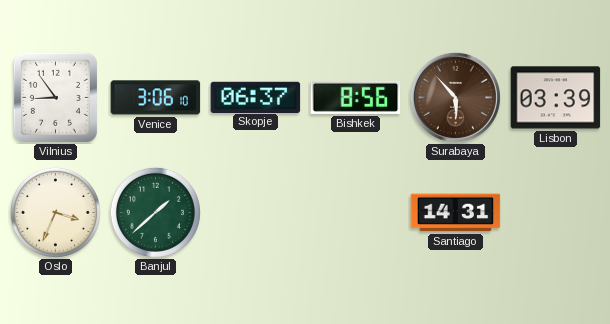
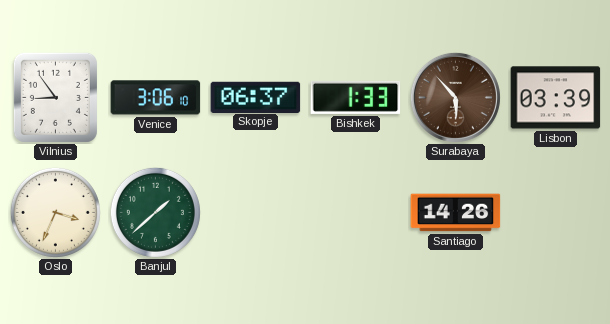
Bishkek: 8:56 -> 1:33
Santiago: 14:31 -> 14:26
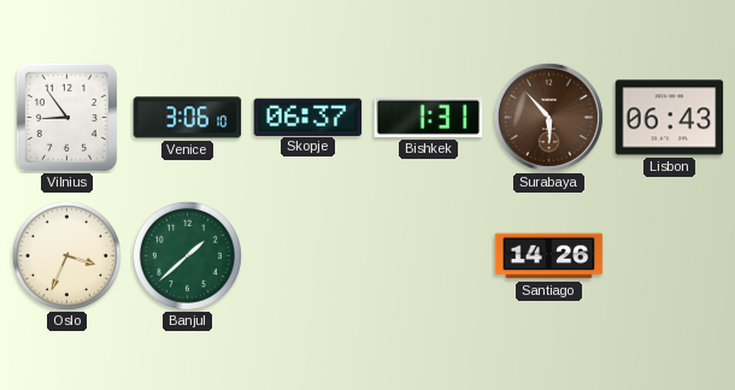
Bishkek: 1:33 -> 1:31
Lisbon: 03:39 -> 06:43
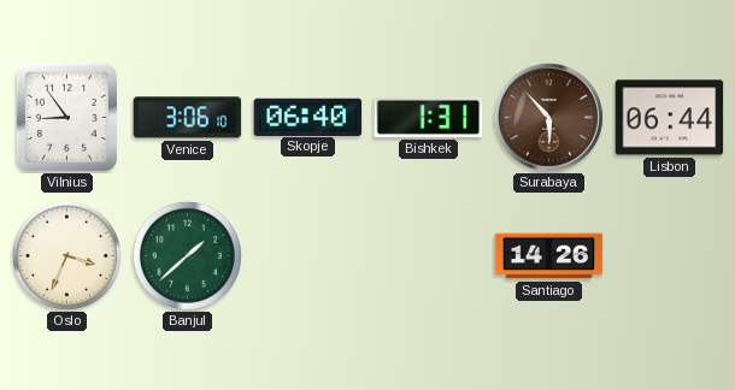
Skopje: 06:37 -> 06:40
Lisbon: 06:43 -> 06:44
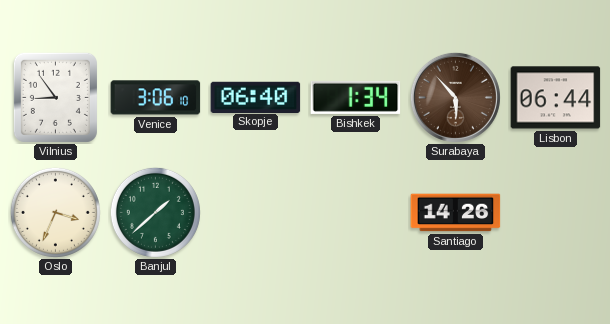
Bishkek: 1:31 -> 1:34
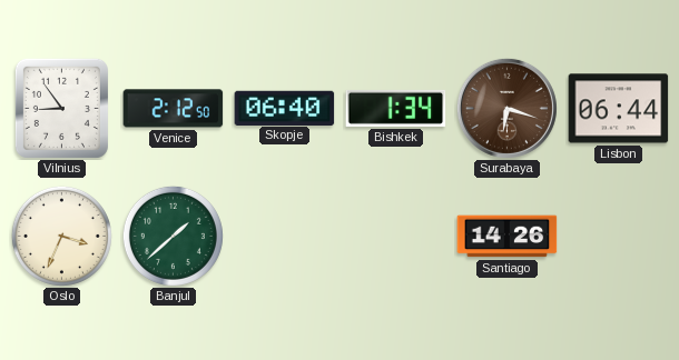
Venice: 3:06 -> 2:12
Surabaya: 5:53 -> 6:18
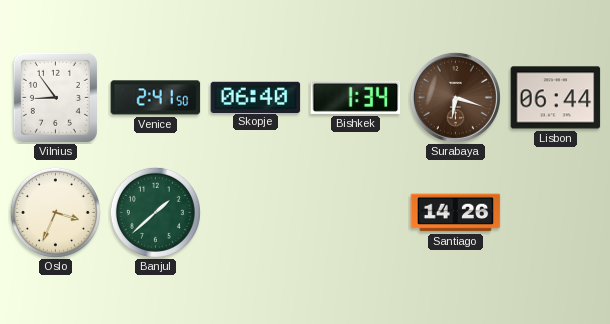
Venice: 2:12 -> 2:41
